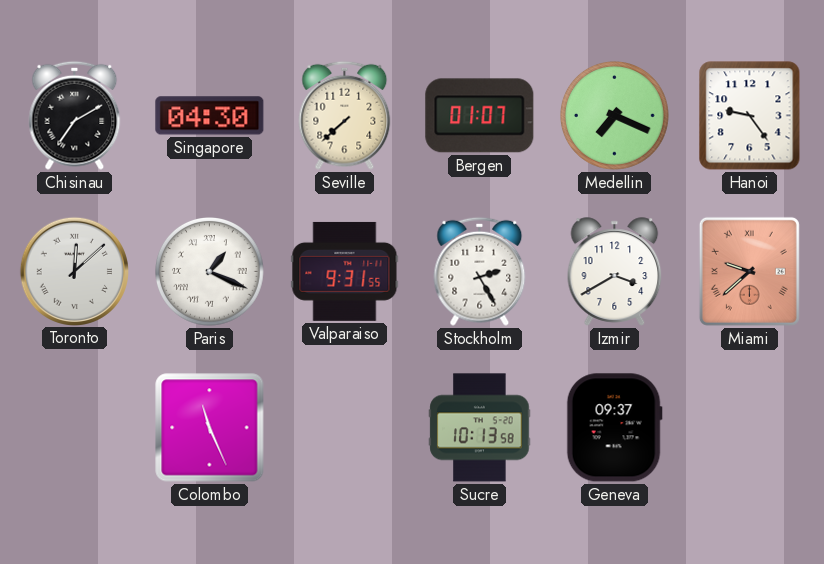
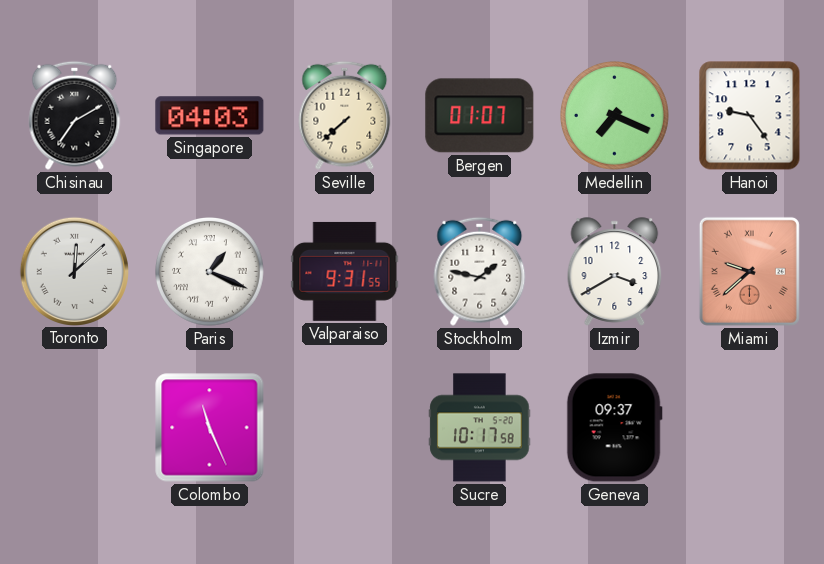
Singapore: 04:30 -> 04:03
Stockholm: 2:25 -> 1:47
Sucre: 10:13 -> 10:17
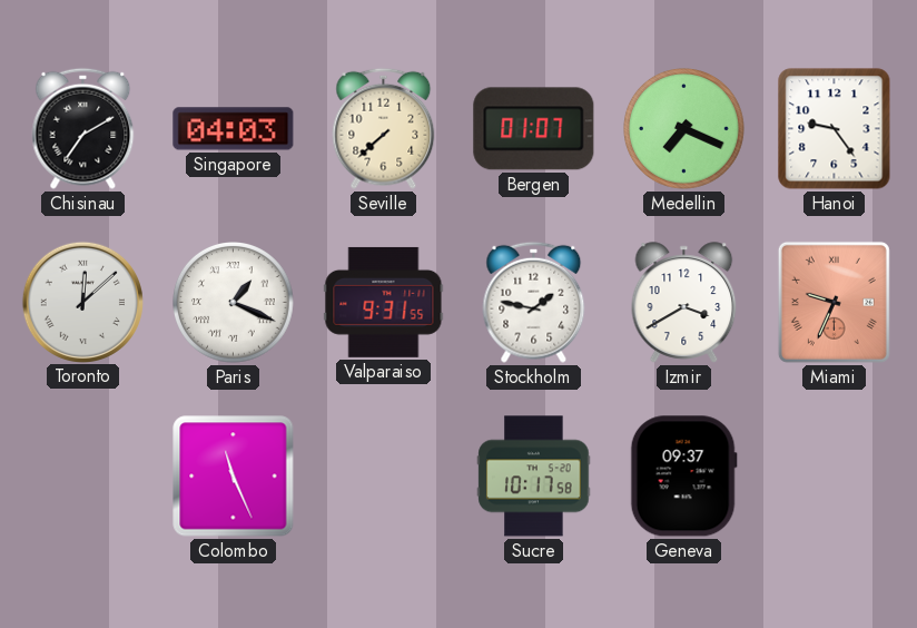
Miami: 9:38 -> 9:34
